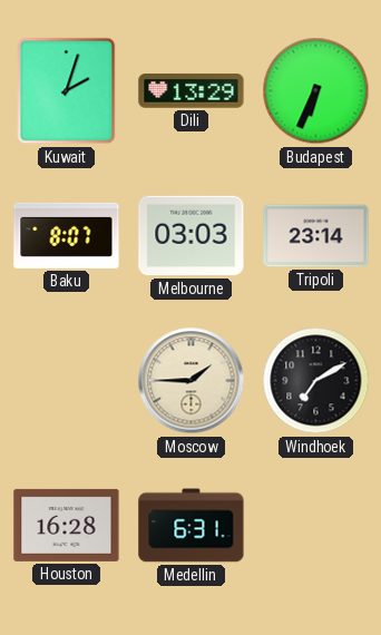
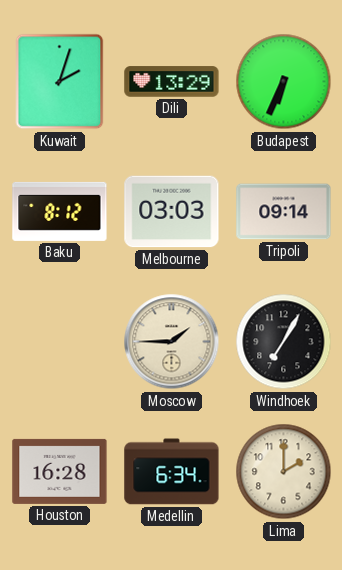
Baku: 8:07 -> 8:12
Tripoli: 23:14 -> 09:14
Windhoek: 7:10 -> 7:05
Medellin: 6:31 -> 6:34
Lima: none -> 2:00
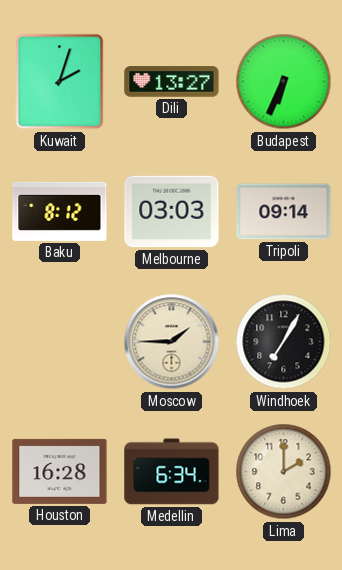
Dili: 13:29 -> 13:27
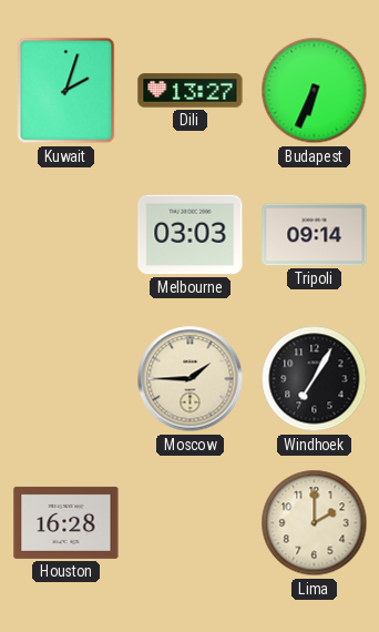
Baku: 8:12 -> none
Medellin: 6:34 -> none
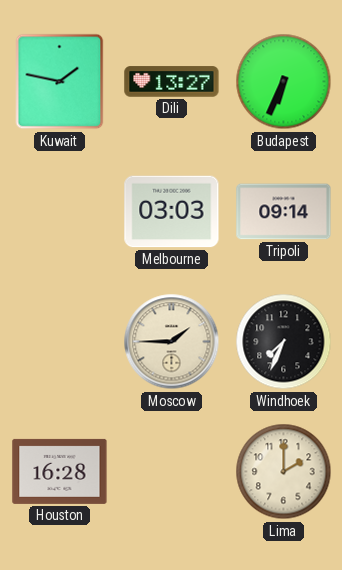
Kuwait: 2:03 -> 1:47
Windhoek: 7:05 -> 7:34
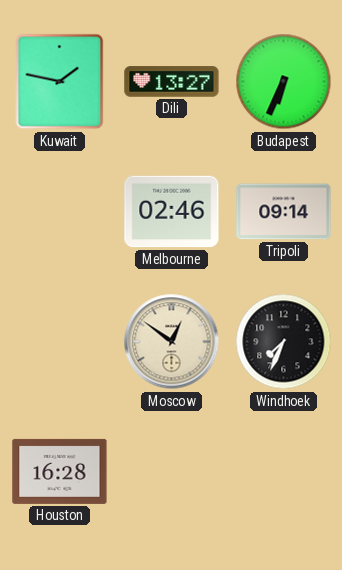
Melbourne: 03:03 -> 02:46
Moscow: 1:45 -> 12:51
Lima: 2:00 -> none
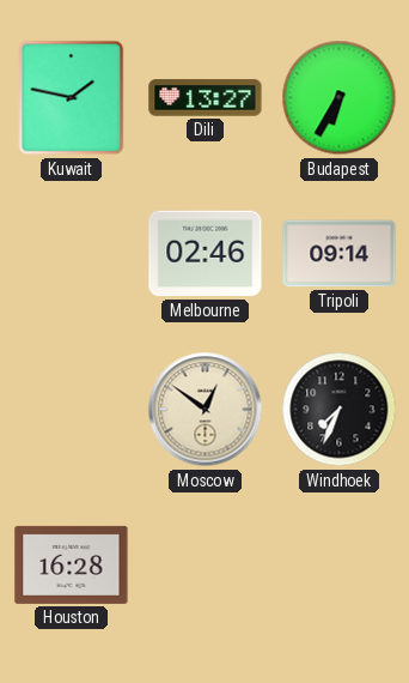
Budapest: 6:34 -> 6:35
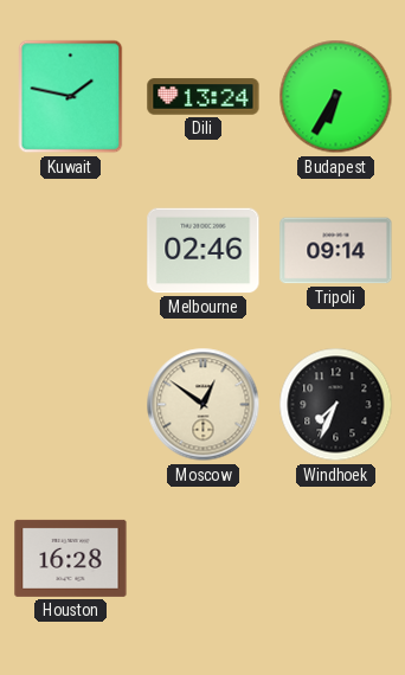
Dili: 13:27 -> 13:24
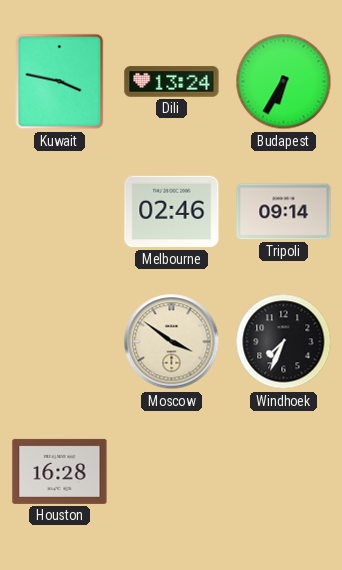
Kuwait: 1:47 -> 3:47
Moscow: 12:51 -> 3:51
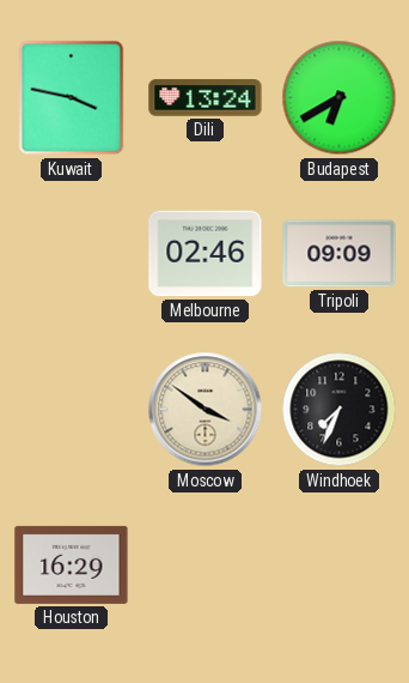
Budapest: 6:35 -> 6:40
Tripoli: 09:14 -> 09:09
Houston: 16:28 -> 16:29
